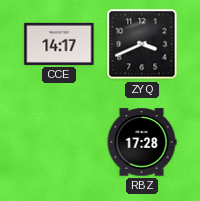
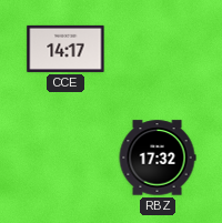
ZYQ: 3:41 -> none
RBZ: 17:28 -> 17:32
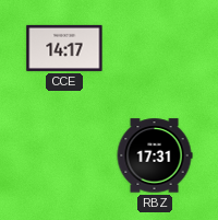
RBZ: 17:32 -> 17:31
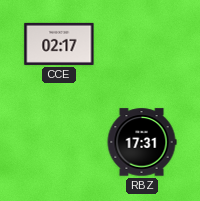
CCE: 14:17 -> 02:17
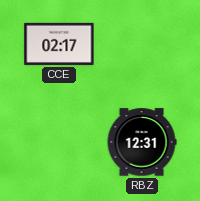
RBZ: 17:31 -> 12:31
